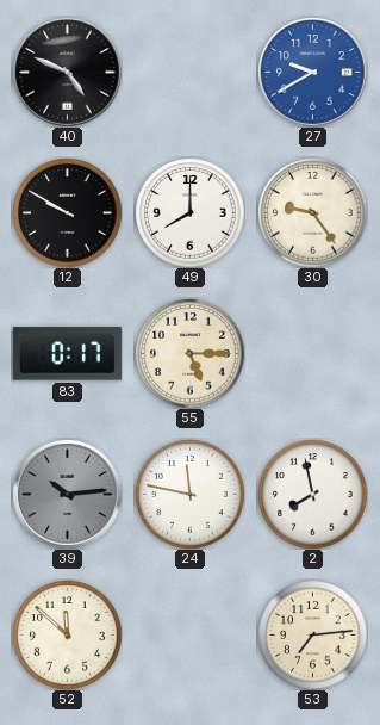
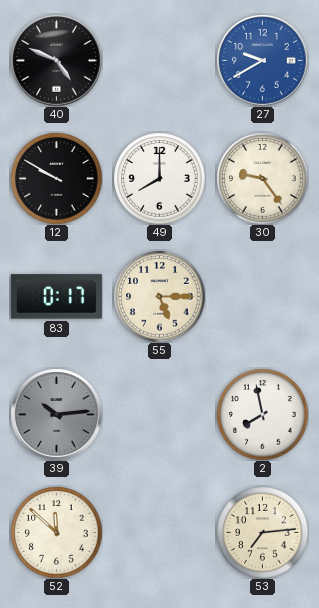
24: 11:47 -> none
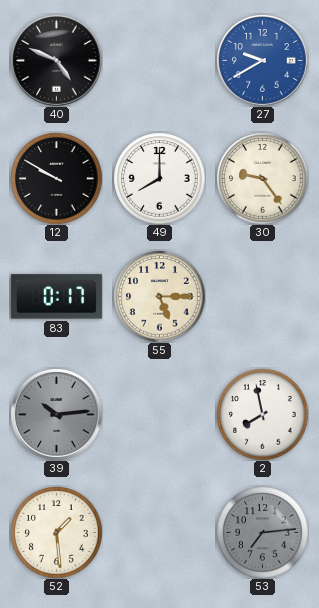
52: 11:52 -> 1:29
53 dial: cream -> grey
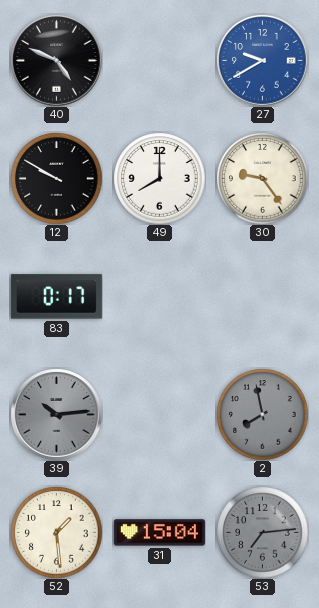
55: 5:15 -> none
2 dial: white -> grey
31: none -> 15:04
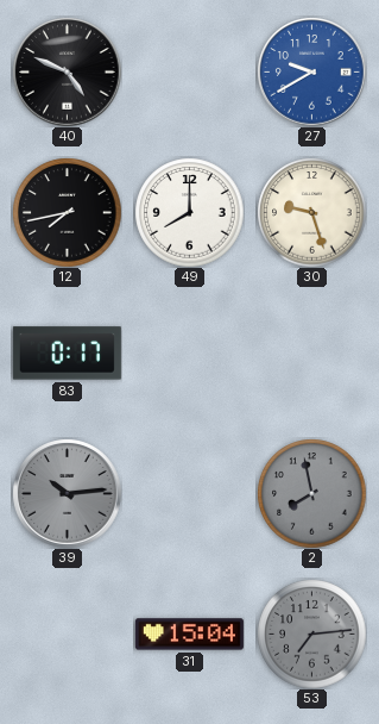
12: 9:50 -> 7:43
30: 9:24 -> 9:27
52: 1:29 -> none
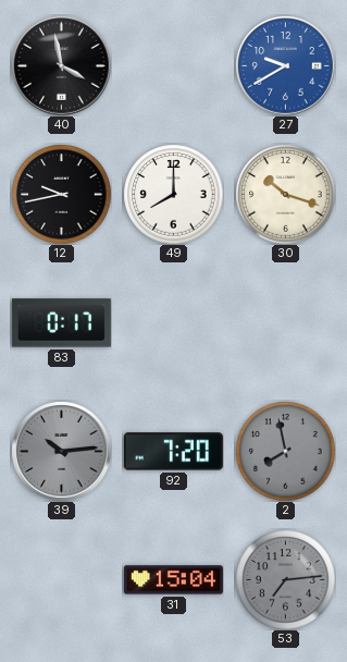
40: 4:49 -> 3:58
12: 7:43 -> 9:43
30: 9:27 -> 10:18
92: none -> 7:20
